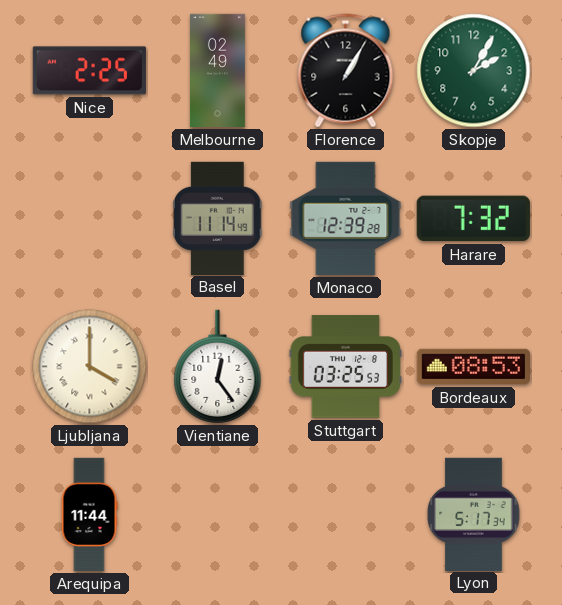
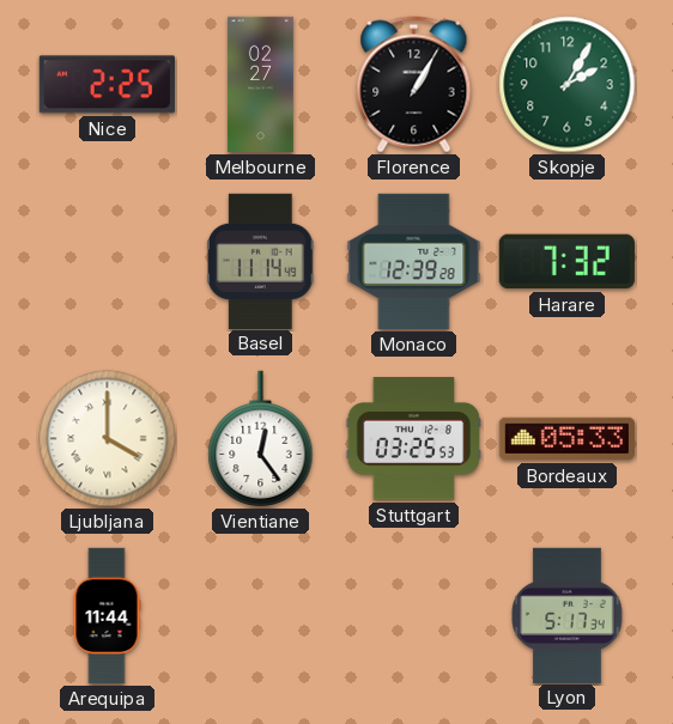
Melbourne: 02:49 -> 02:27
Bordeaux: 08:53 -> 05:33
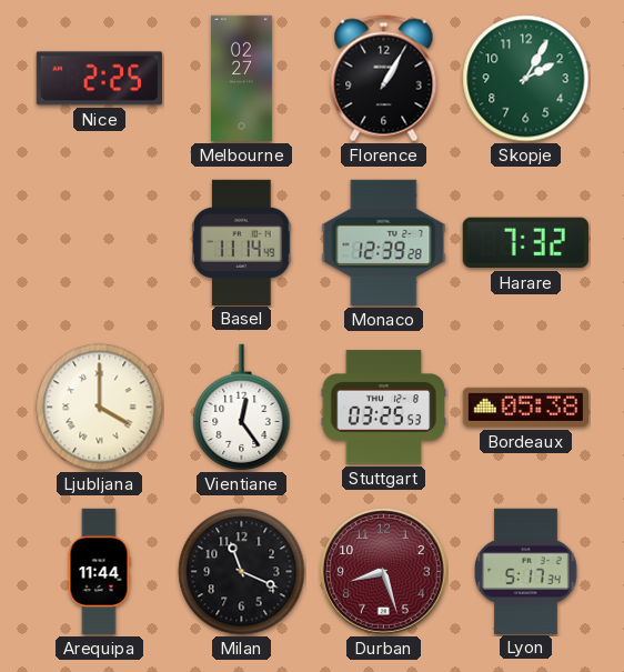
Bordeaux: 05:33 -> 05:38
Milan: none -> 11:19
Durban: none -> 8:27
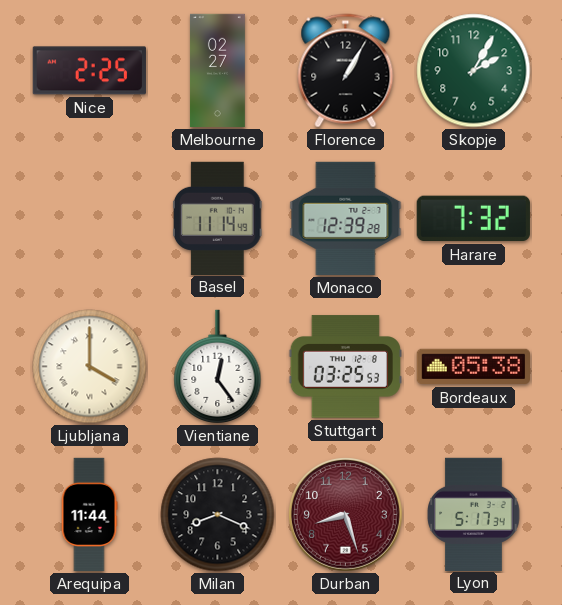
Milan: 11:19 -> 8:19
